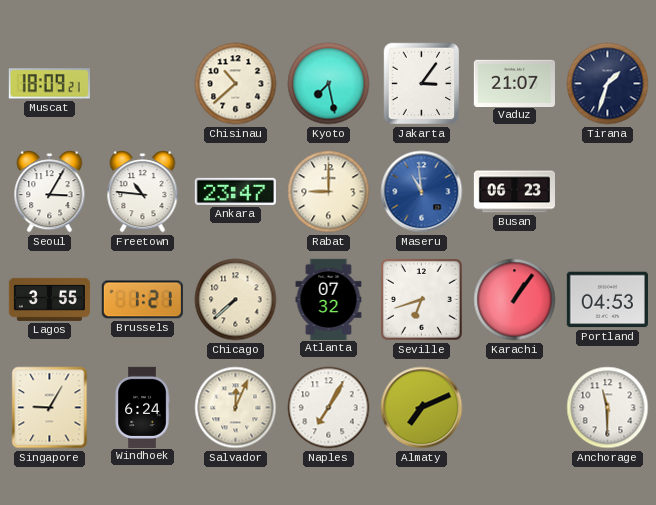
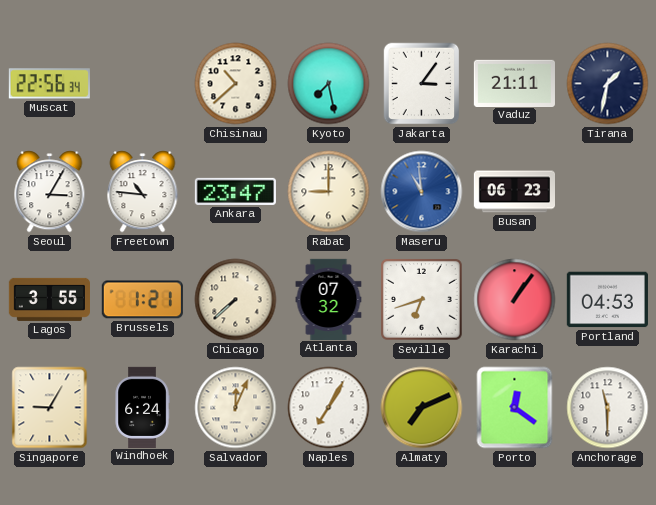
Muscat: 18:09 -> 22:56
Vaduz: 21:07 -> 21:11
Tirana: 1:33 -> 1:32
Porto: none -> 12:21
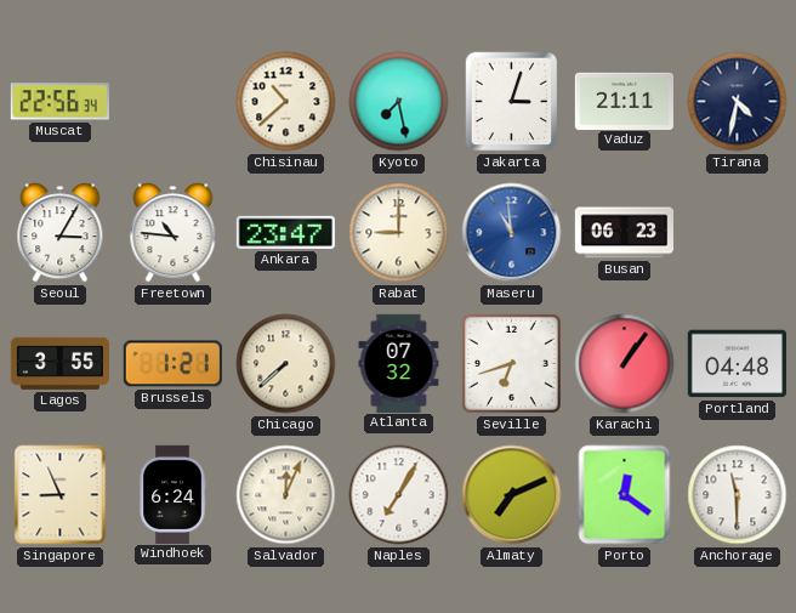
Jakarta: 3:06 -> 3:03
Tirana: 1:32 -> 4:32
Portland: 04:53 -> 04:48
Singapore: 9:05 -> 8:56
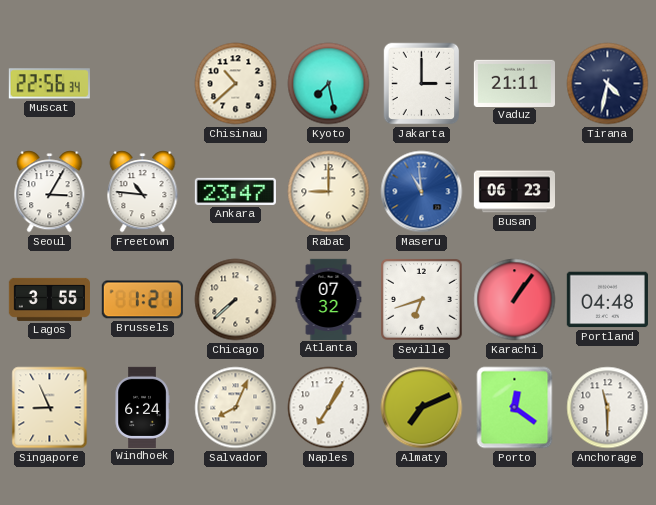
Jakarta: 3:03 -> 3:00
Salvador: 12:04 -> 8:04
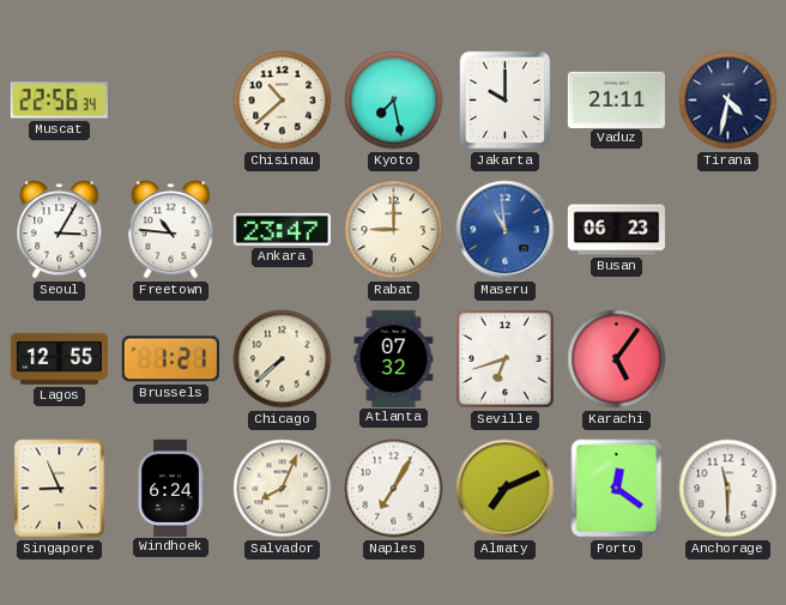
Jakarta: 3:00 -> 10:00
Lagos: 3:55 -> 12:55
Karachi: 1:06 -> 5:06
Portland: 04:48 -> none
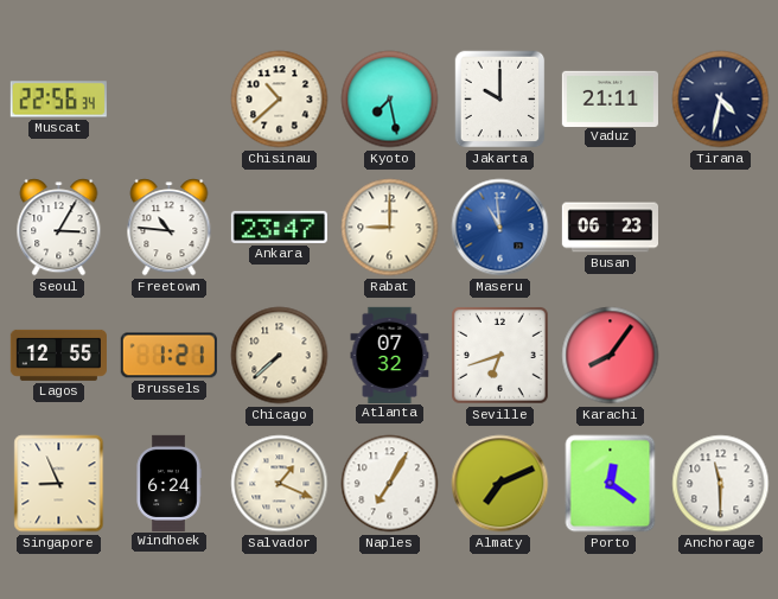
Karachi: 5:06 -> 8:06
Salvador: 8:04 -> 1:19
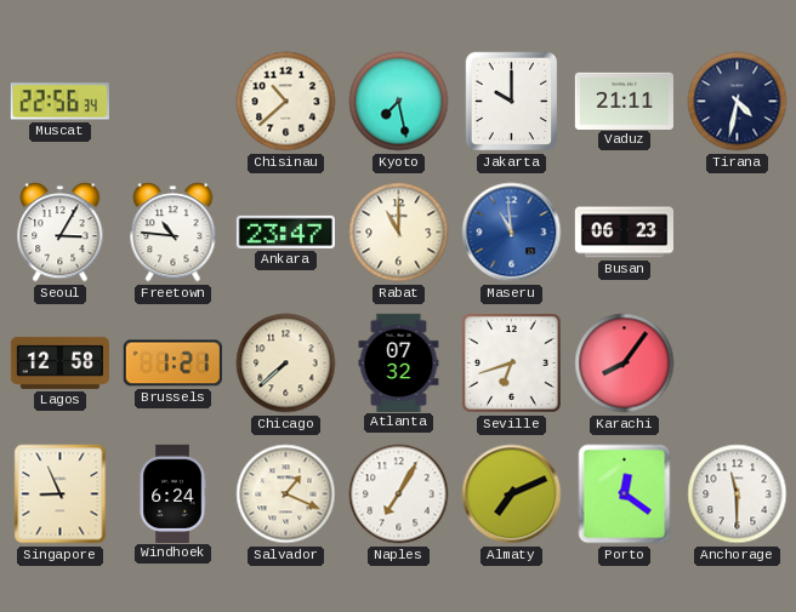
Rabat: 9:00 -> 11:00
Lagos: 12:55 -> 12:58
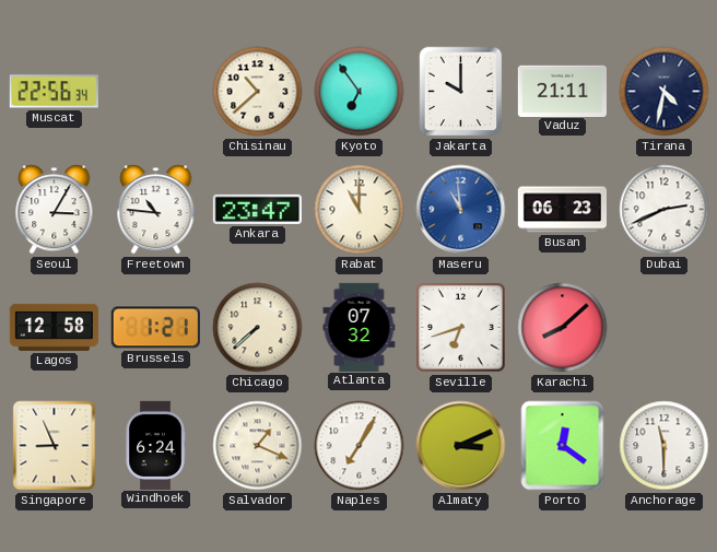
Kyoto: 7:28 -> 6:54
Dubai: none -> 2:41
Karachi: 8:06 -> 8:08
Almaty: 7:11 -> 3:11
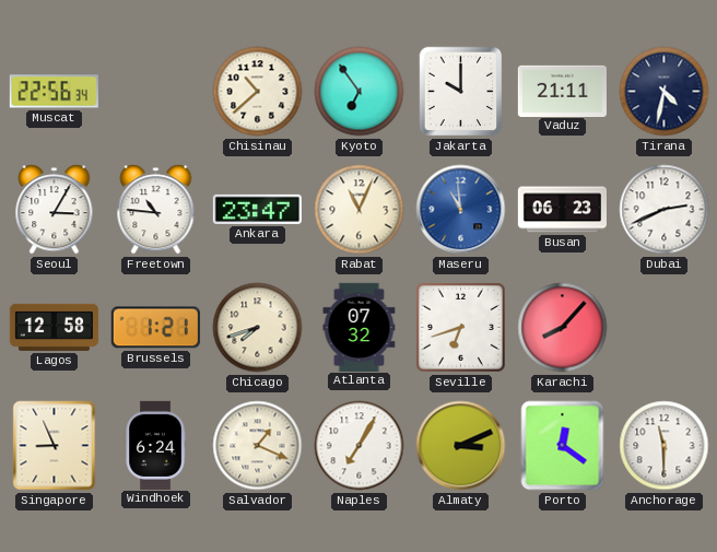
Rabat: 11:00 -> 11:04
Chicago: 7:38 -> 7:42
Karachi: 8:08 -> 8:07
